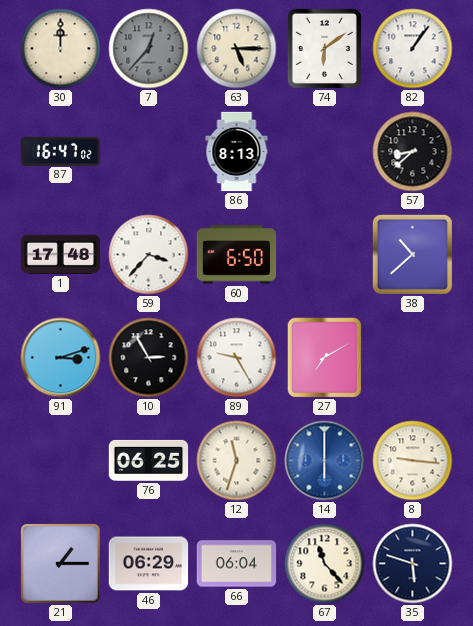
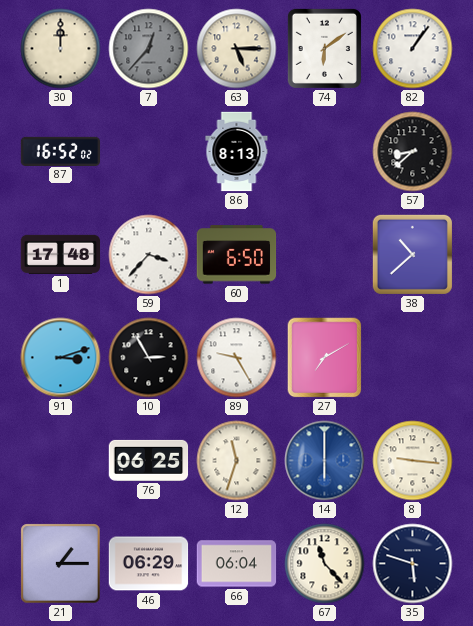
87: 16:47 -> 16:52
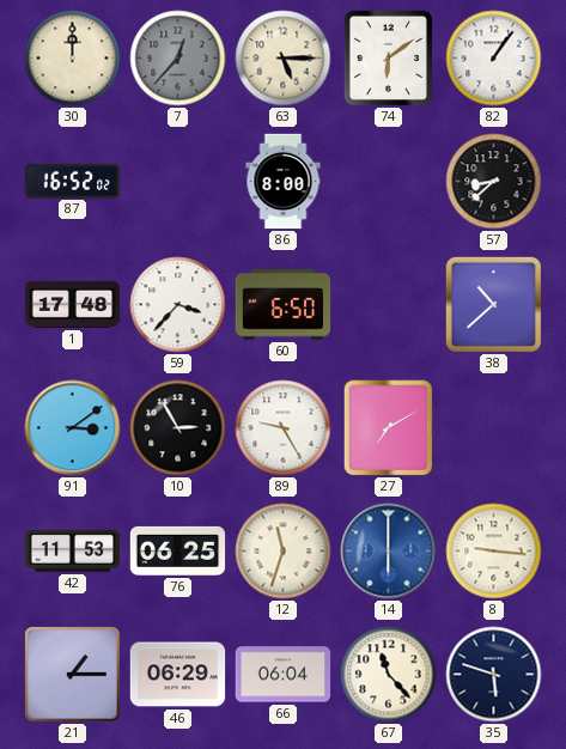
86: 8:13 -> 8:00
91: 3:12 -> 3:09
42: none -> 11:53
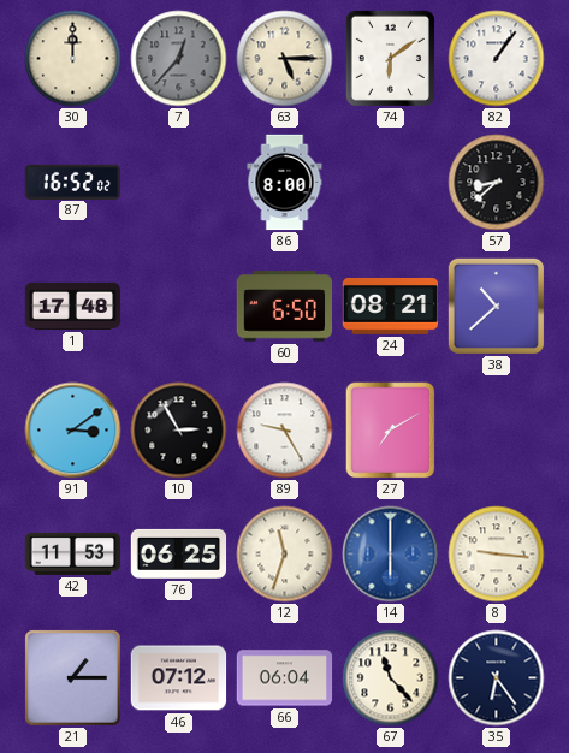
59: 3:37 -> none
24: none -> 08:21
46: 06:29 -> 07:12
35: 5:48 -> 6:24
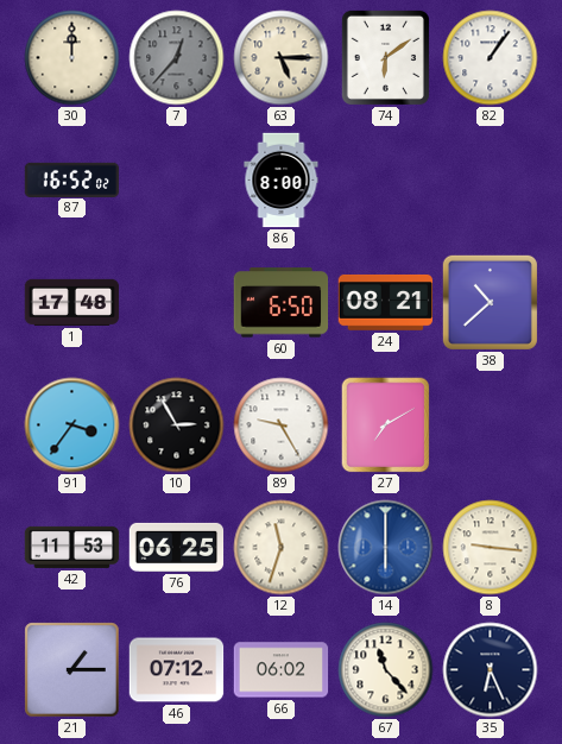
57: 8:38 -> none
91: 3:09 -> 3:36
66: 06:04 -> 06:02
35: 6:24 -> 6:26
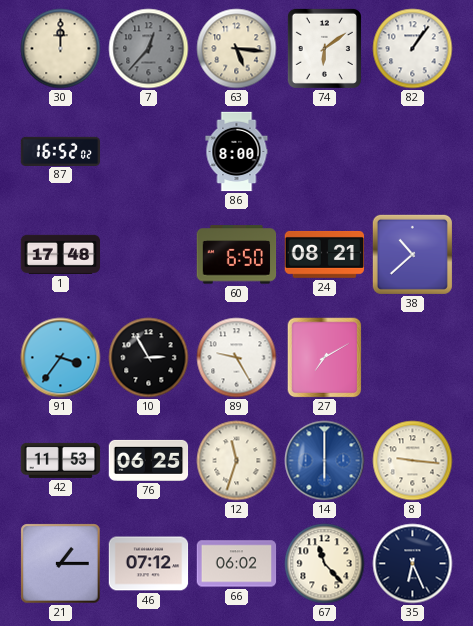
63: 5:15 -> 5:16
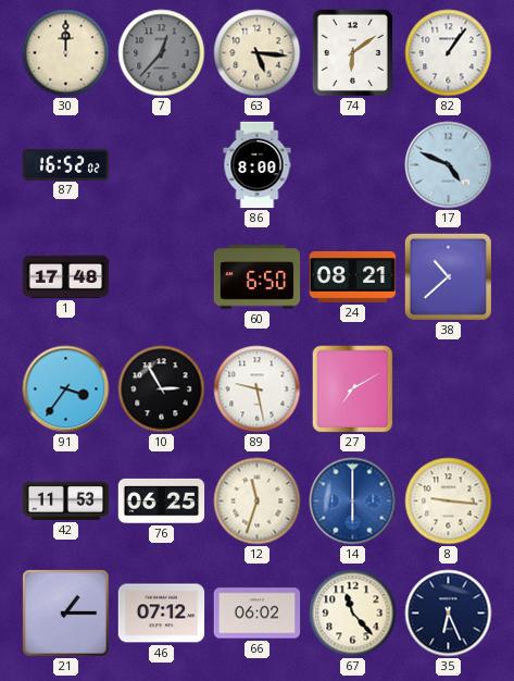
17: none -> 4:49
89: 9:25 -> 9:28
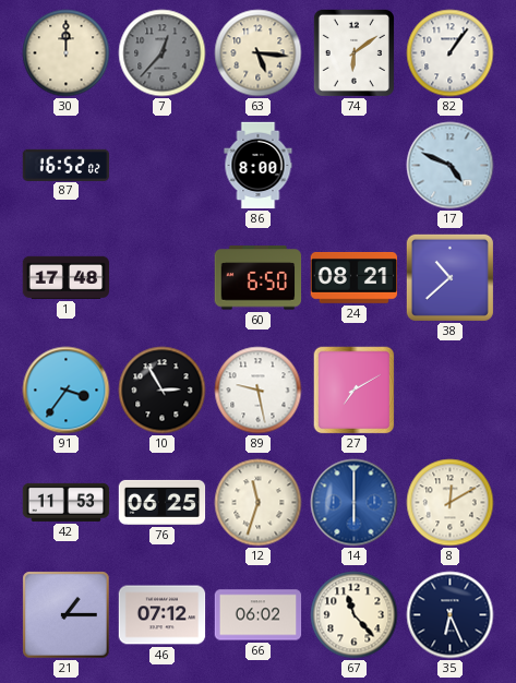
8: 9:16 -> 12:10
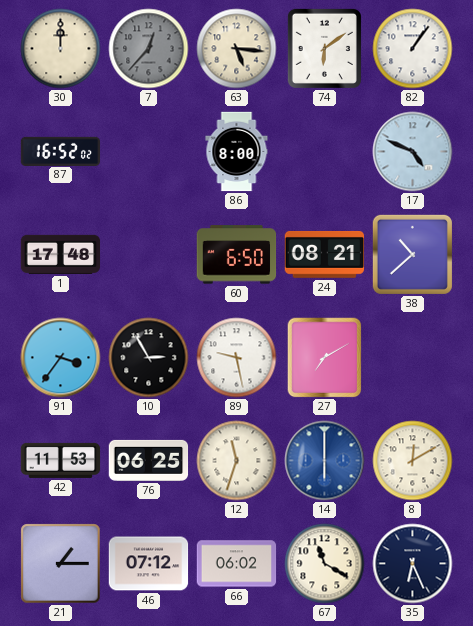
67: 11:23 -> 11:20
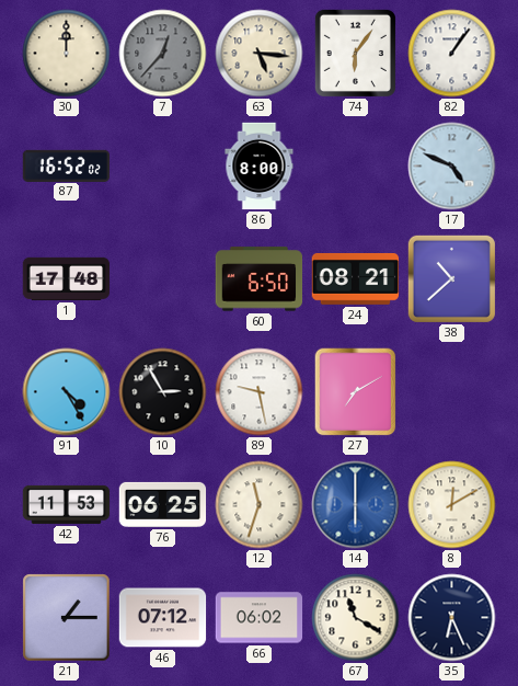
74: 6:09 -> 6:06
91: 3:36 -> 4:25
